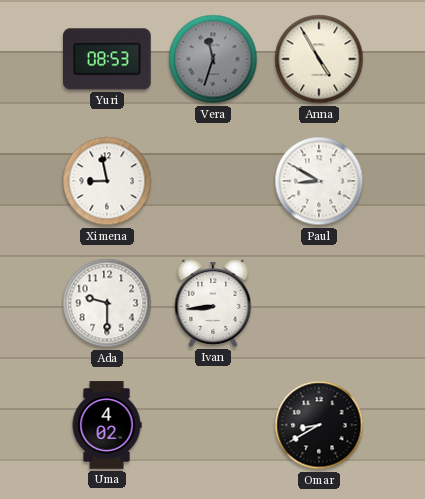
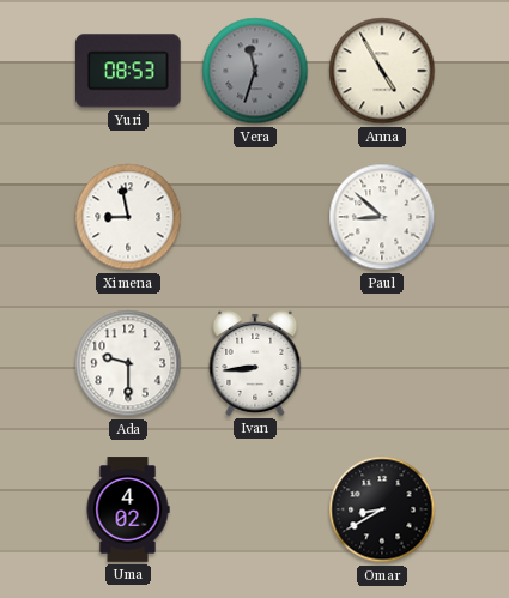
Paul: 8:50 -> 8:52
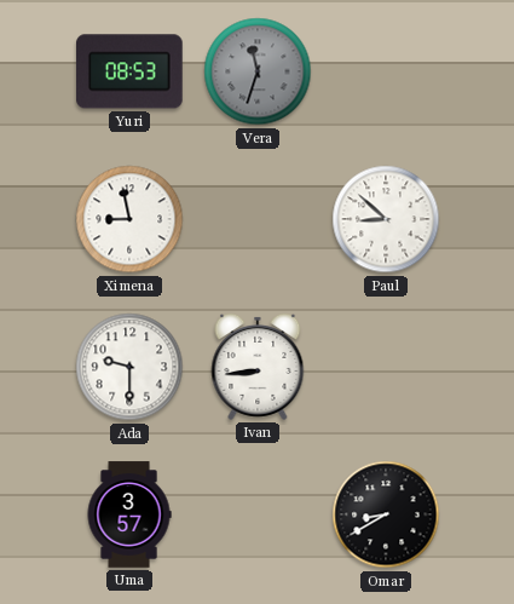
Anna: 4:55 -> none
Uma: 4:02 -> 3:57
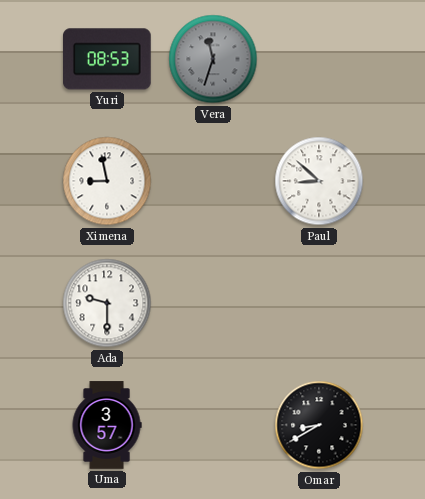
Ivan: 8:44 -> none
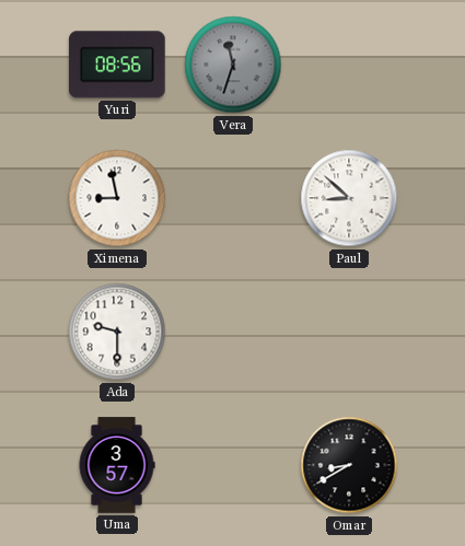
Yuri: 08:53 -> 08:56
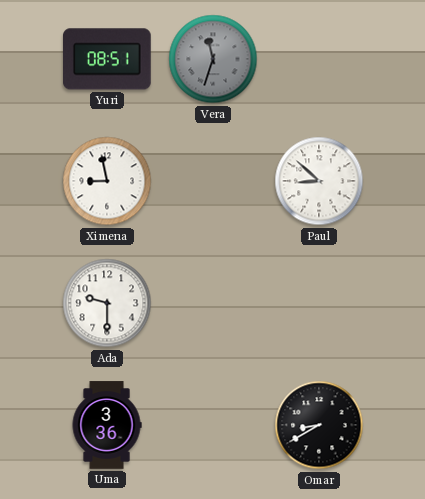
Yuri: 08:56 -> 08:51
Uma: 3:57 -> 3:36
